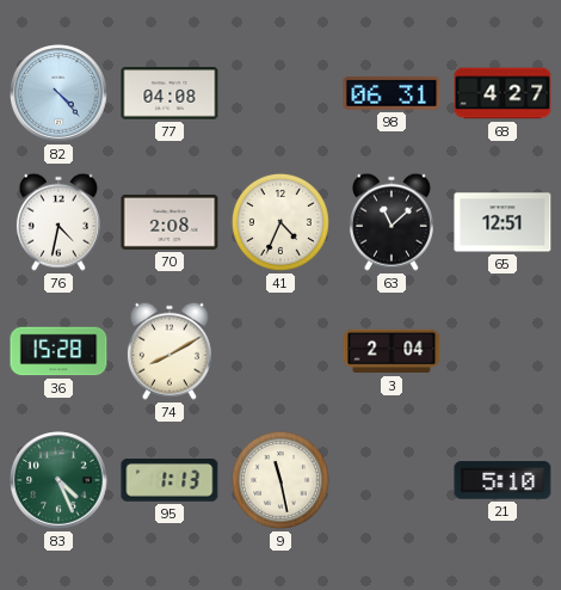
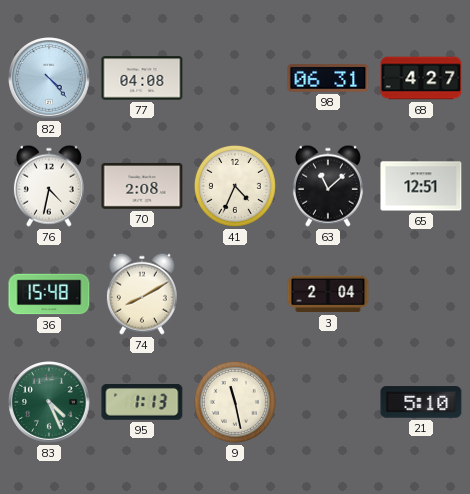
36: 15:28 -> 15:48
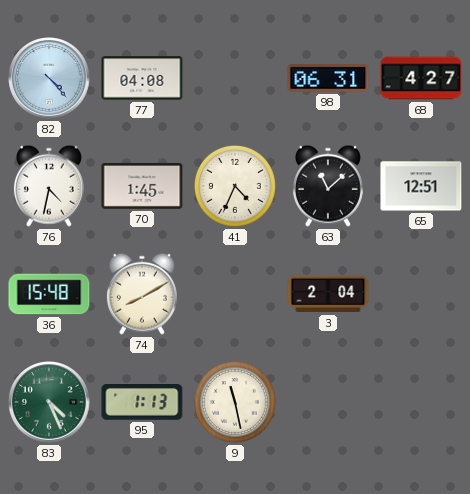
70: 2:08 -> 1:45
21: 5:10 -> none
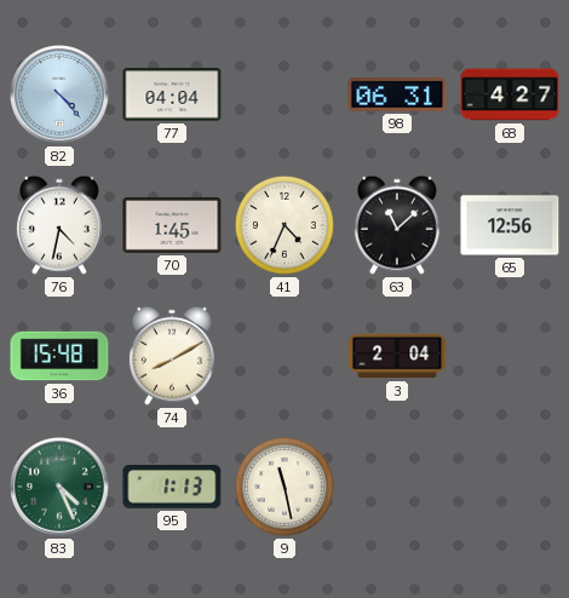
77: 04:08 -> 04:04
65: 12:51 -> 12:56
